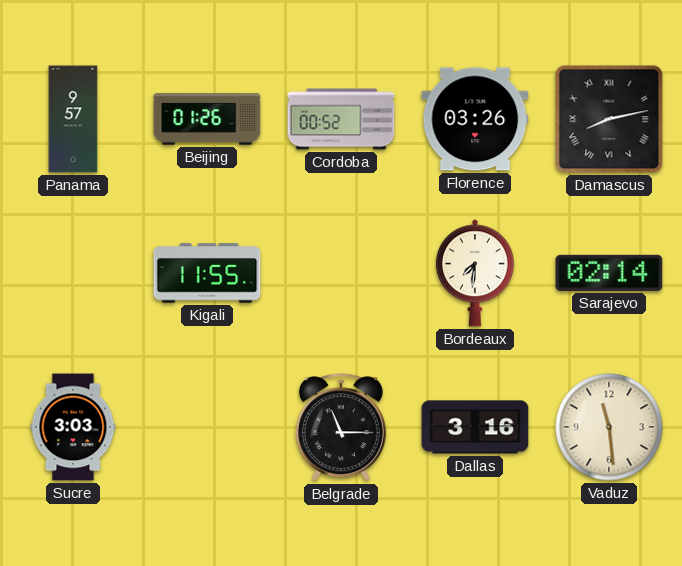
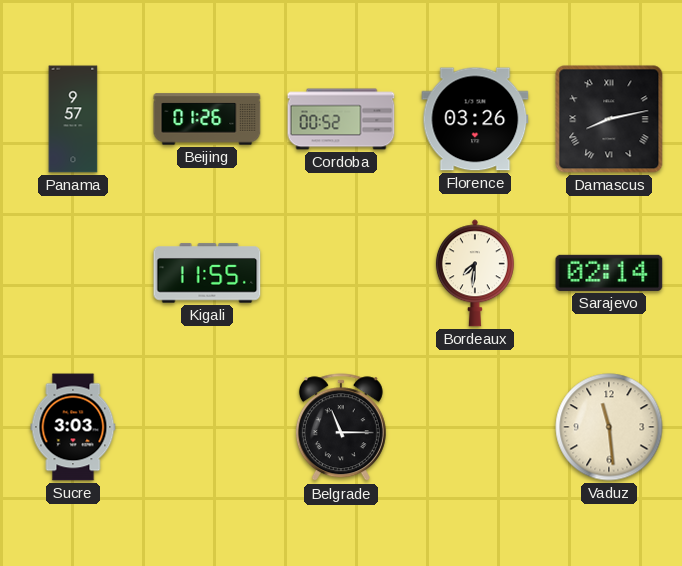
Dallas: 3:16 -> none
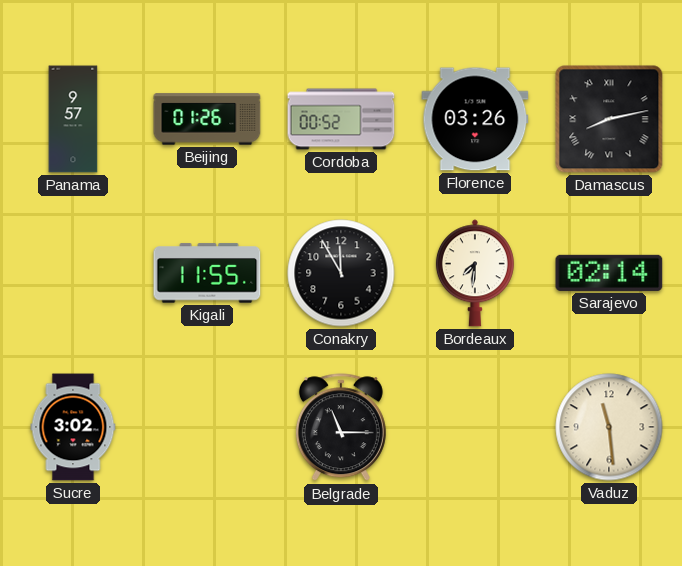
Conakry: none -> 11:55
Sucre: 3:03 -> 3:02
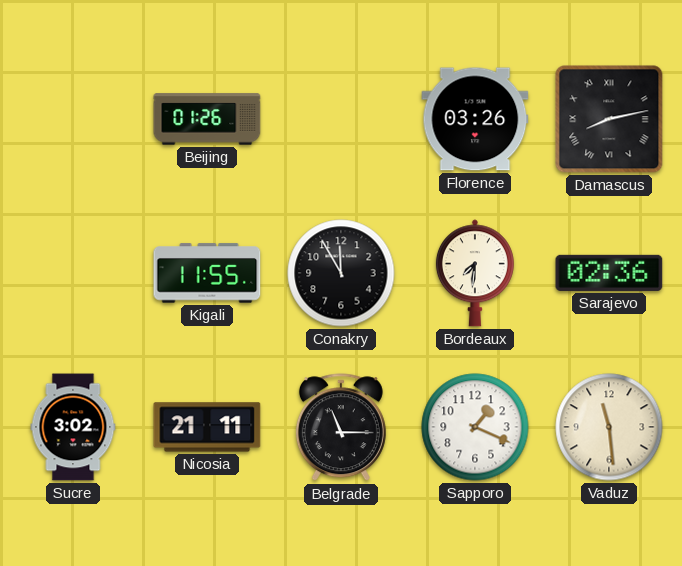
Panama: 9:57 -> none
Cordoba: 00:52 -> none
Sarajevo: 02:14 -> 02:36
Nicosia: none -> 21:11
Sapporo: none -> 1:19
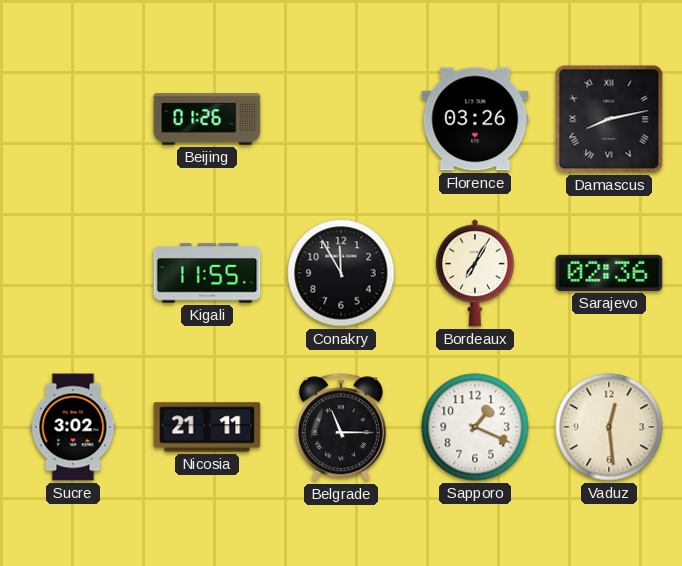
Bordeaux: 7:31 -> 7:05
Vaduz: 11:29 -> 12:29
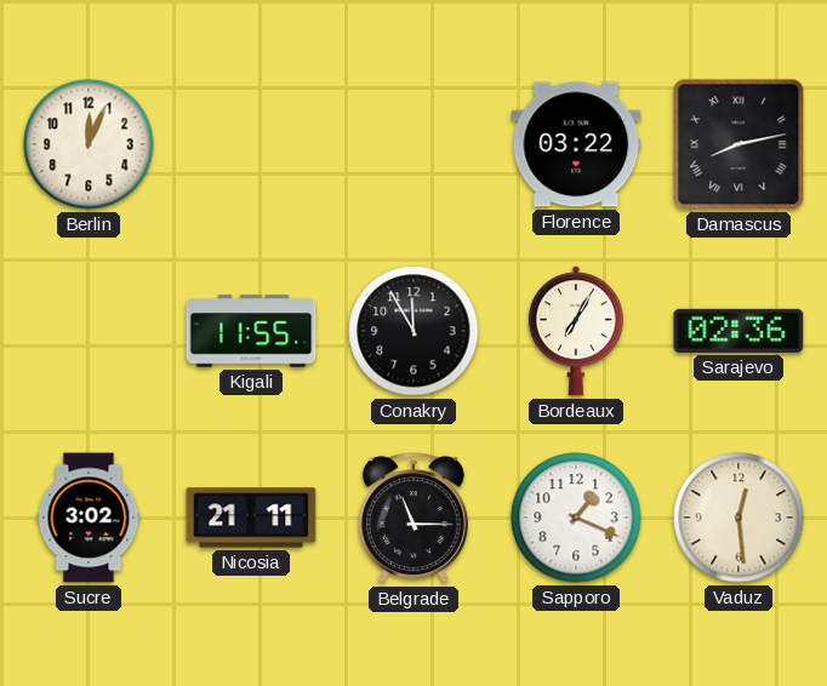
Berlin: none -> 12:04
Beijing: 01:26 -> none
Florence: 03:26 -> 03:22
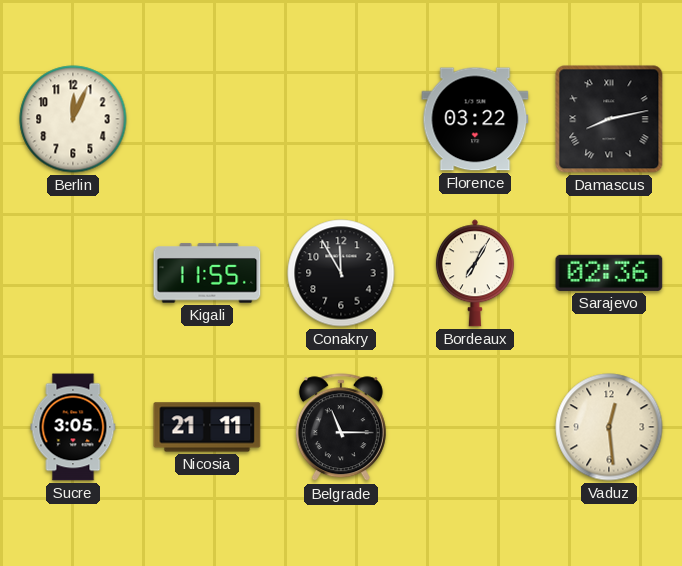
Sucre: 3:02 -> 3:05
Sapporo: 1:19 -> none
